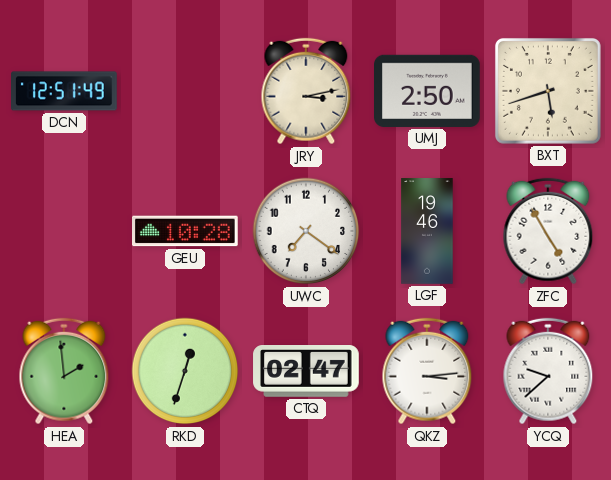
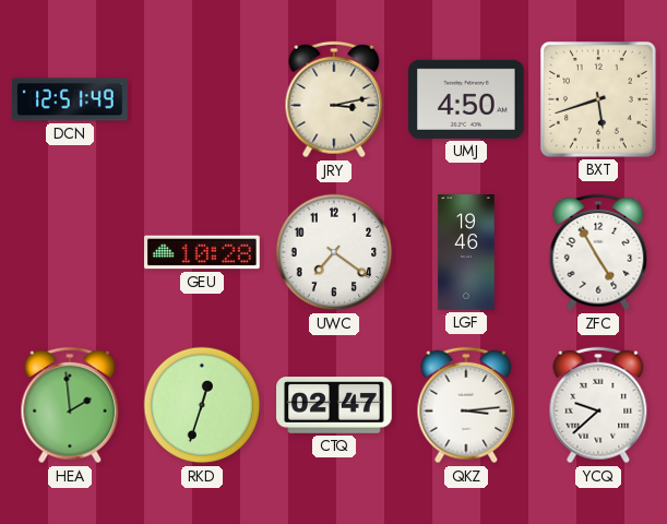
UMJ: 2:50 -> 4:50
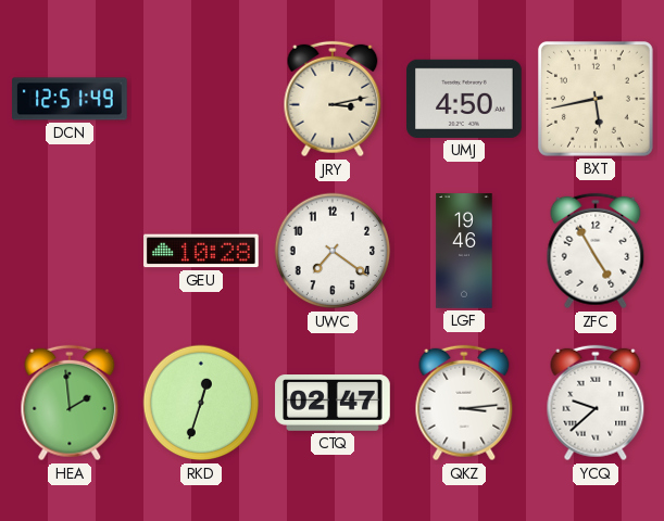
BXT: 5:42 -> 5:43
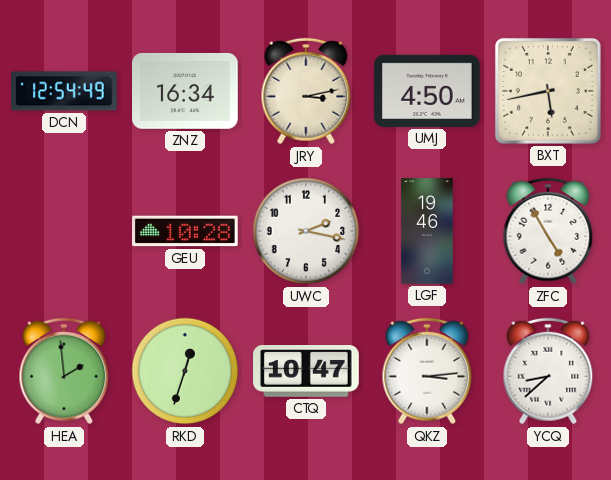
DCN: 12:51 -> 12:54
ZNZ: none -> 16:34
UWC: 7:21 -> 2:17
CTQ: 02:47 -> 10:47
YCQ: 9:38 -> 8:38
